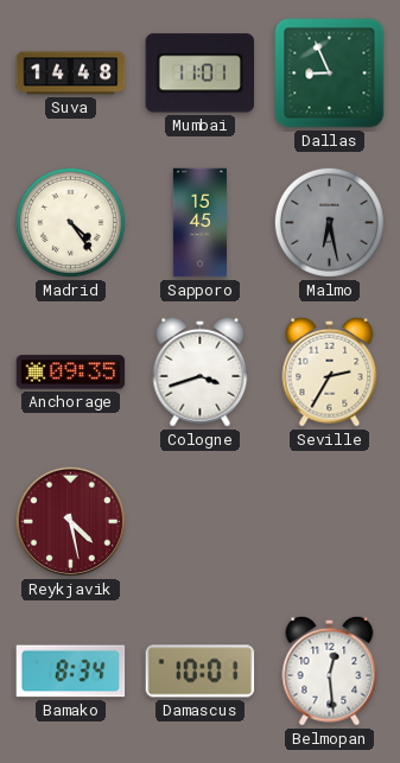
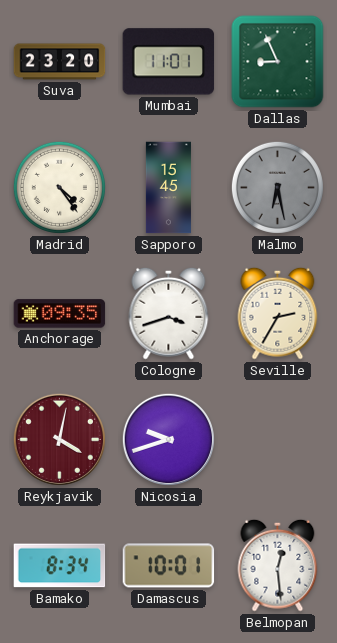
Suva: 14:48 -> 23:20
Reykjavik: 4:28 -> 4:02
Nicosia: none -> 9:42
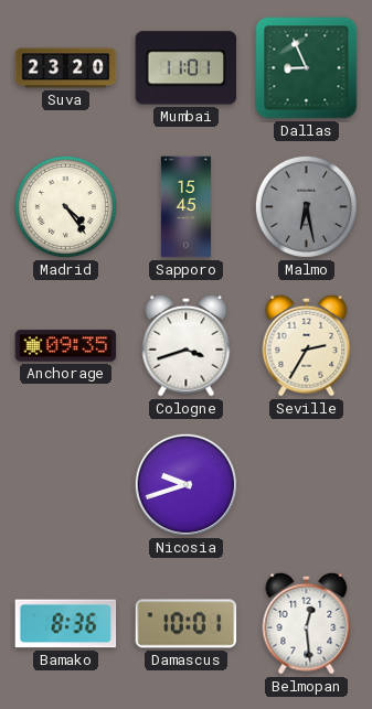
Reykjavik: 4:02 -> none
Bamako: 8:34 -> 8:36
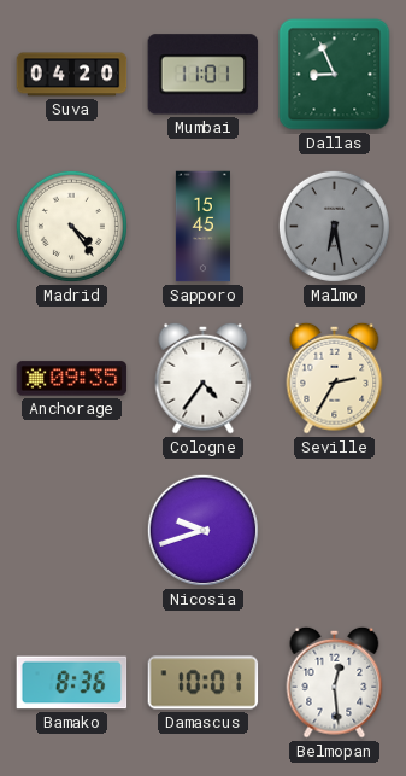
Suva: 23:20 -> 04:20
Cologne: 3:42 -> 4:36
